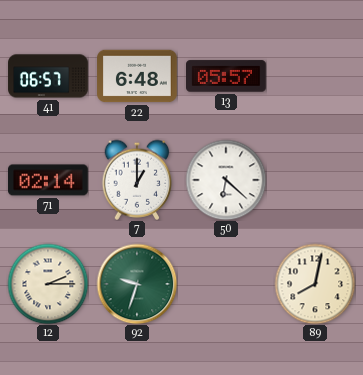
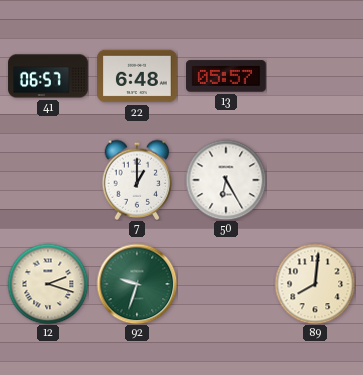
71: 02:14 -> none
50: 6:22 -> 6:25
12: 2:15 -> 2:18
89: 8:02 -> 8:01
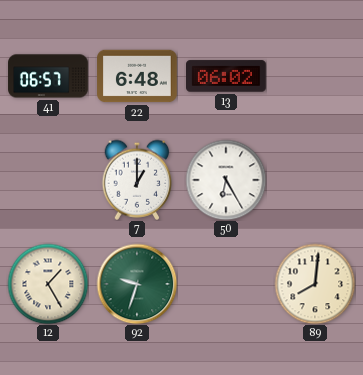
13: 05:57 -> 06:02
12: 2:18 -> 1:25
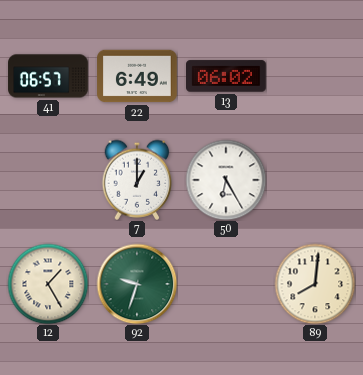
22: 6:48 -> 6:49
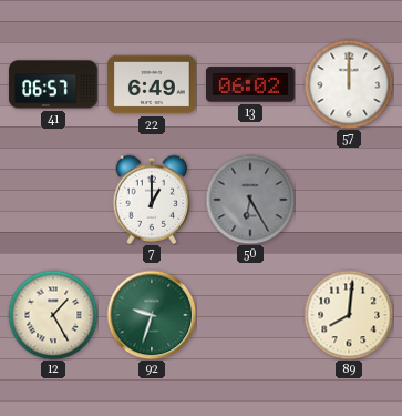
57: none -> 12:00
50 dial: white -> grey
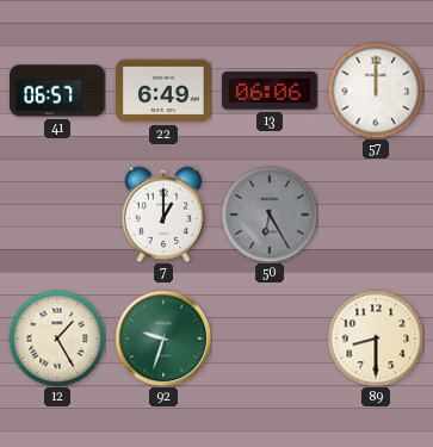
13: 06:02 -> 06:06
89: 8:01 -> 8:30
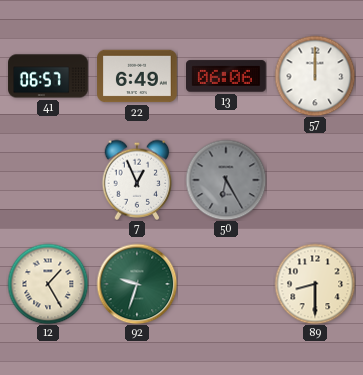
7: 1:00 -> 12:56
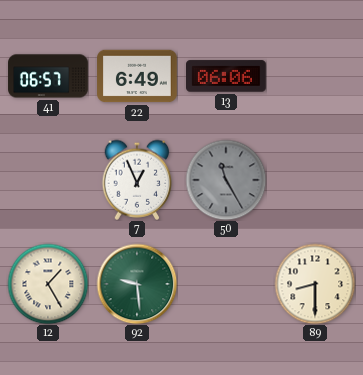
57: 12:00 -> none
50: 6:25 -> 11:25
92: 9:33 -> 9:29
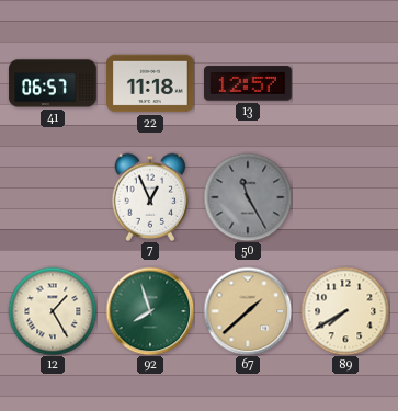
22: 6:49 -> 11:18
13: 06:06 -> 12:57
92: 9:29 -> 7:57
67: none -> 1:38
89: 8:30 -> 7:40
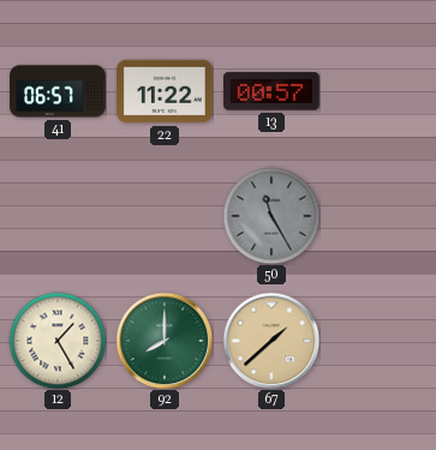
22: 11:18 -> 11:22
13: 12:57 -> 00:57
7: 12:56 -> none
92: 7:57 -> 8:00
89: 7:40 -> none
